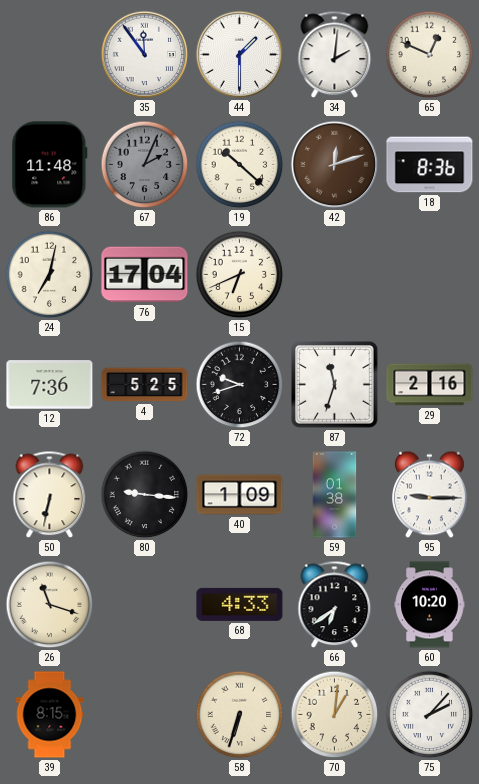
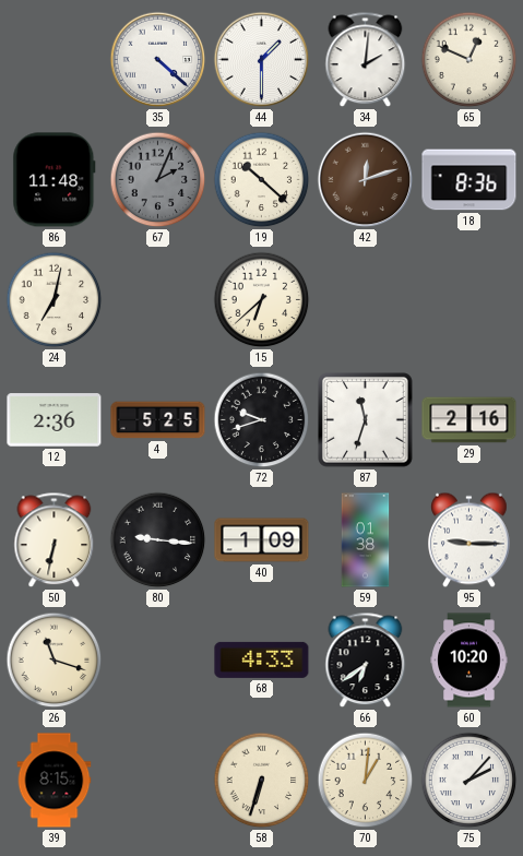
35: 11:54 -> 4:22
76: 17:04 -> none
15: 6:41 -> 6:38
12: 7:36 -> 2:36
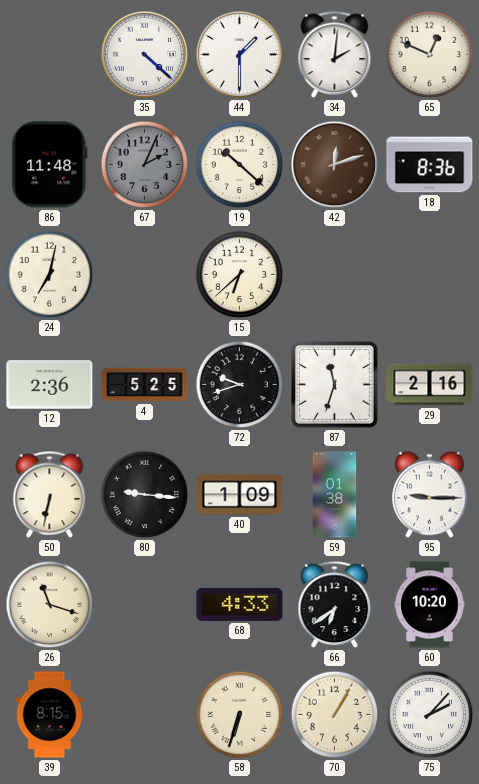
70: 1:01 -> 1:05
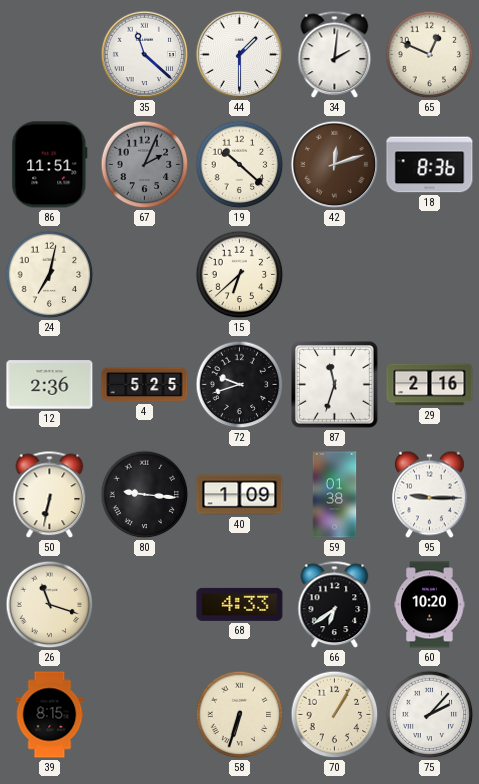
35: 4:22 -> 11:22
86: 11:48 -> 11:51
